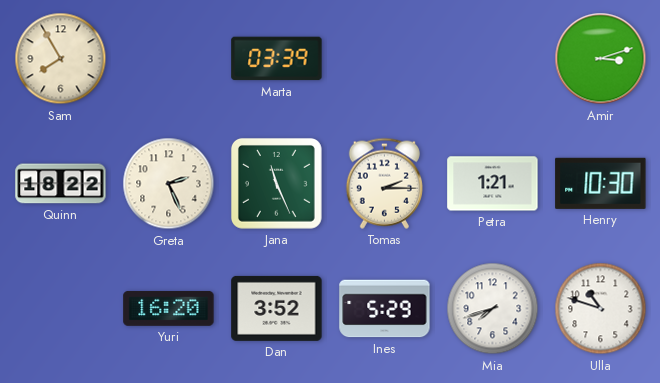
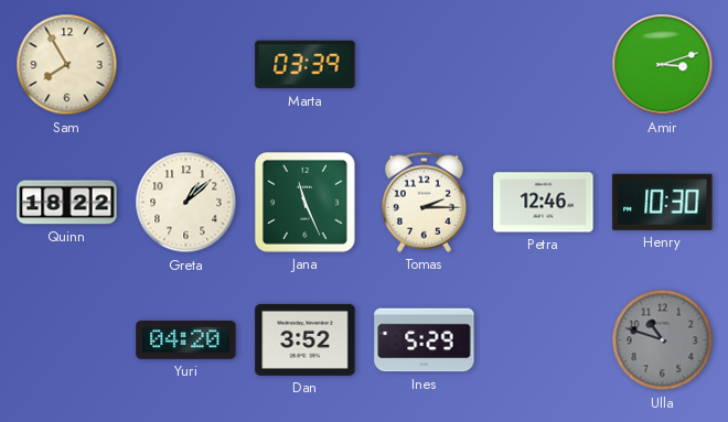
Greta: 2:26 -> 1:08
Petra: 1:21 -> 12:46
Yuri: 16:20 -> 04:20
Mia: 7:42 -> none
Ulla dial: white -> grey
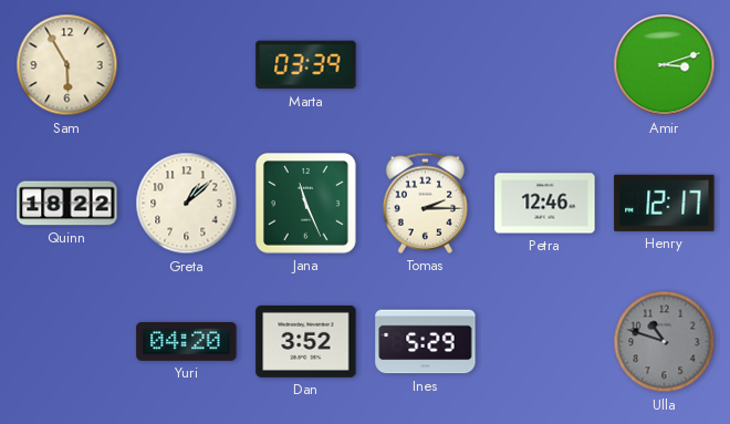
Sam: 7:55 -> 5:55
Henry: 10:30 -> 12:17
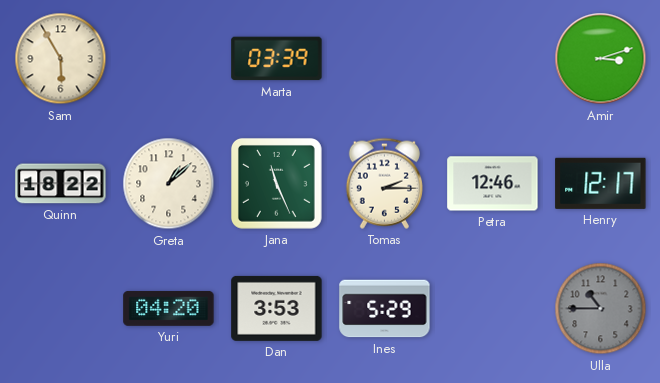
Dan: 3:52 -> 3:53
Ulla: 10:48 -> 10:45
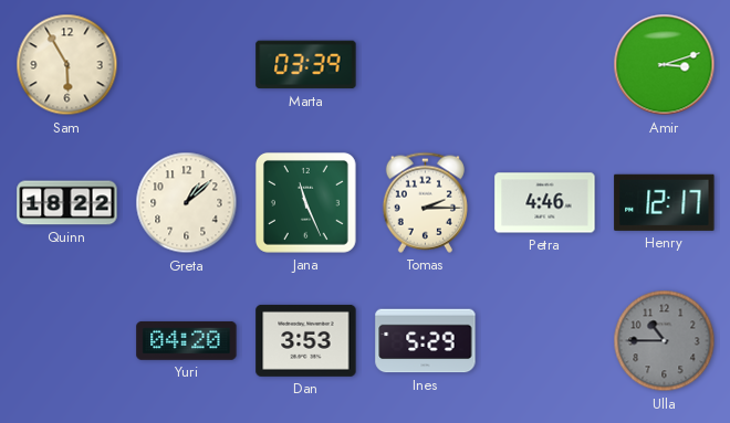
Petra: 12:46 -> 4:46
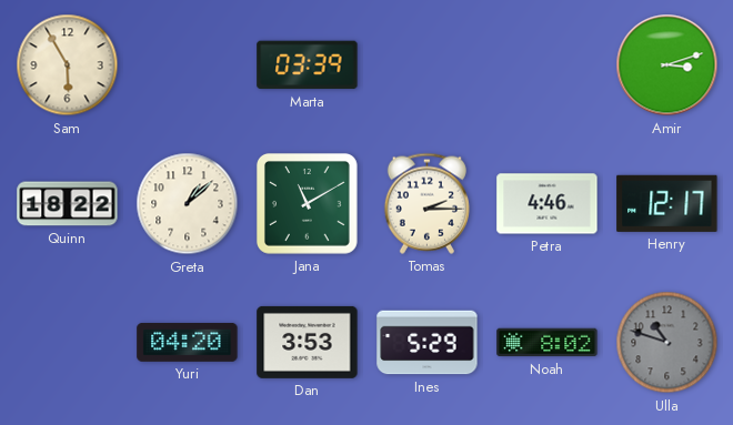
Jana: 11:26 -> 11:10
Noah: none -> 8:02
Ulla: 10:45 -> 10:48
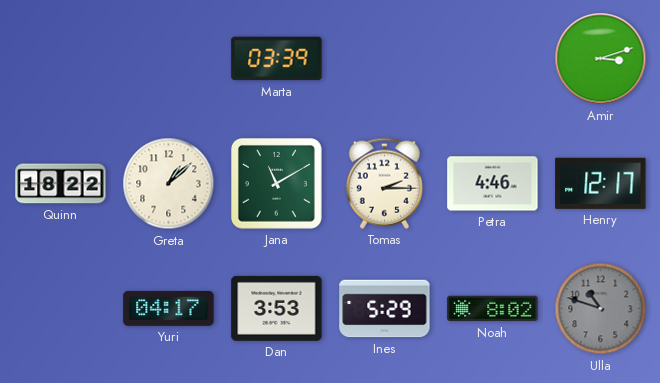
Sam: 5:55 -> none
Yuri: 04:20 -> 04:17
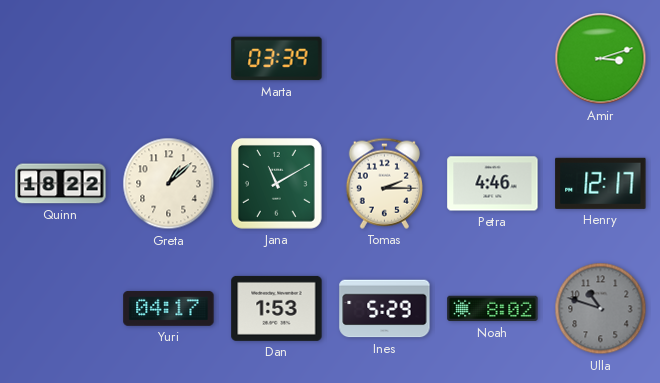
Dan: 3:53 -> 1:53
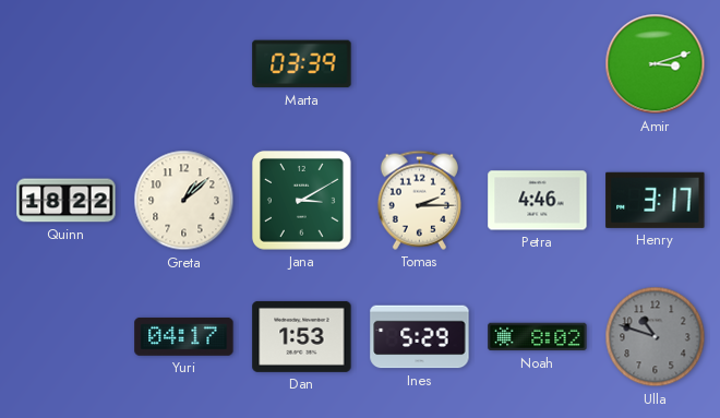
Jana: 11:10 -> 3:10
Henry: 12:17 -> 3:17
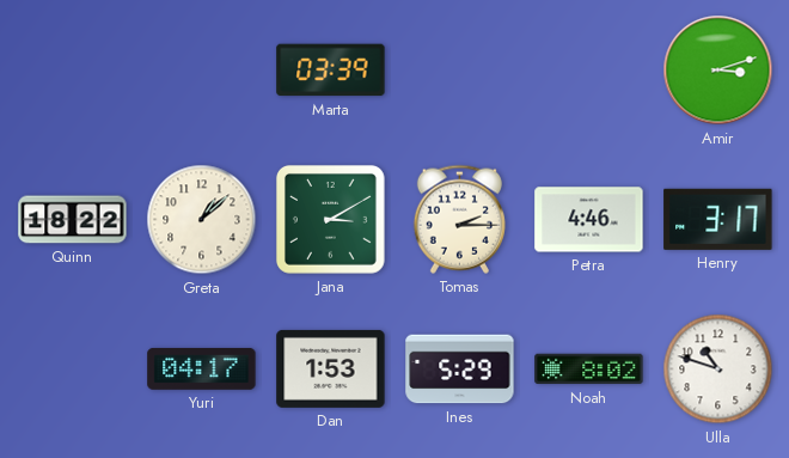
Ulla dial: grey -> white
